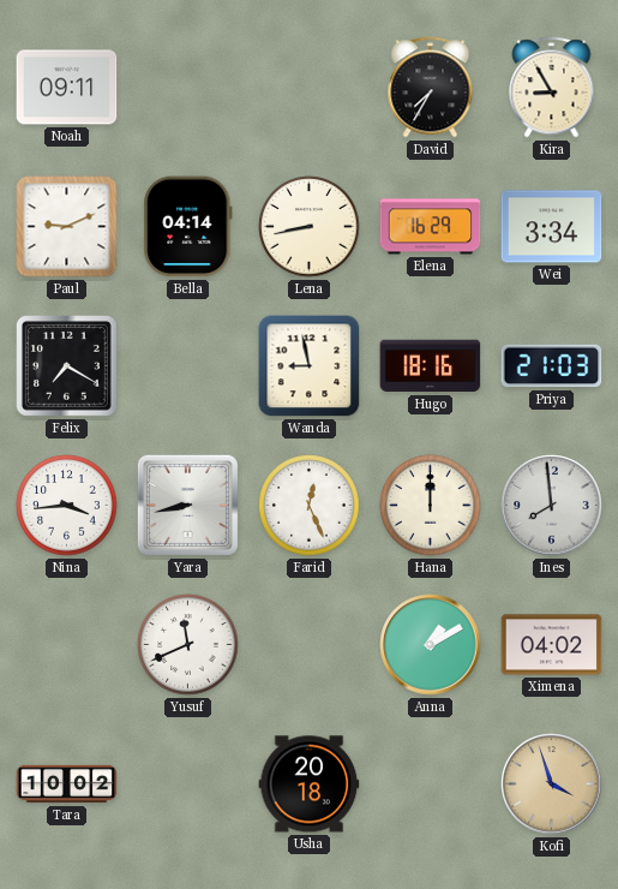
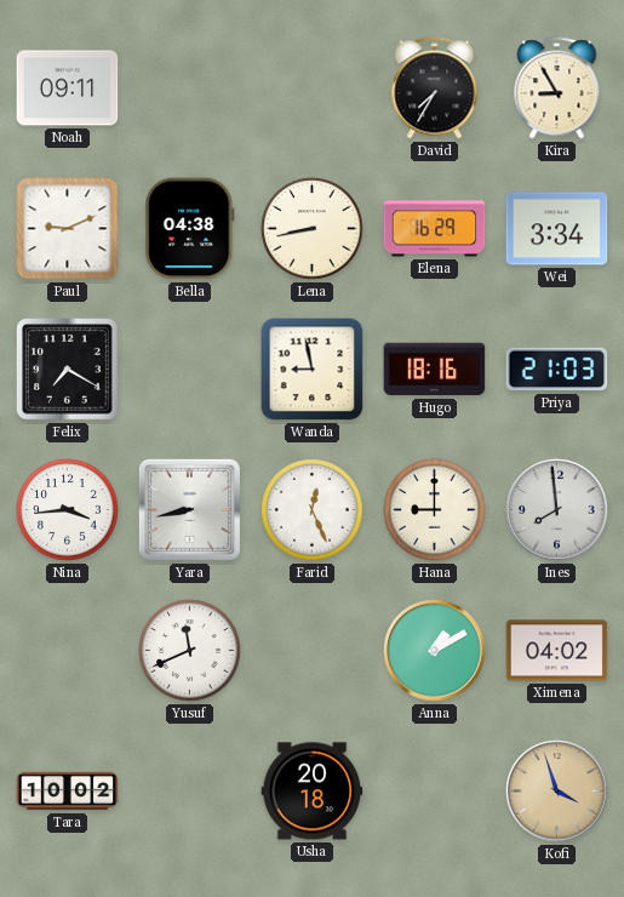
Bella: 04:14 -> 04:38
Hana: 12:00 -> 9:00
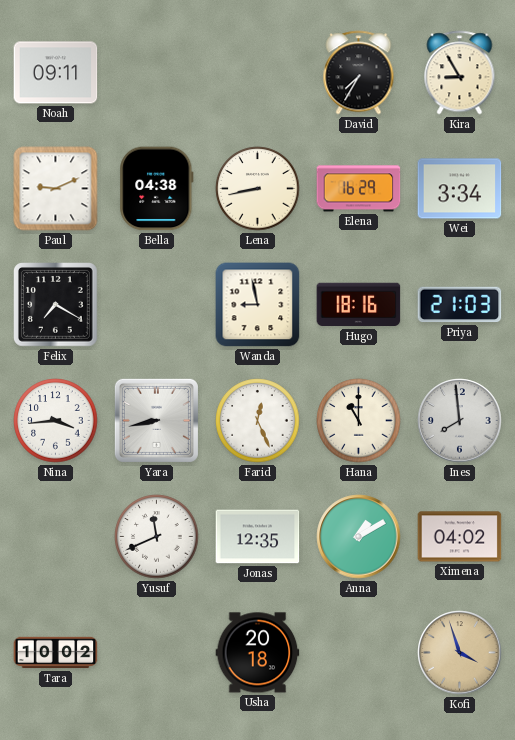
Hana: 9:00 -> 11:00
Jonas: none -> 12:35
